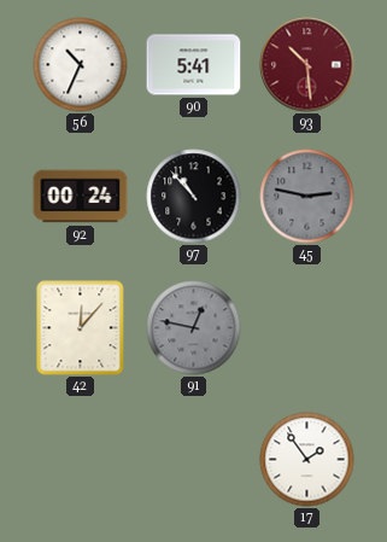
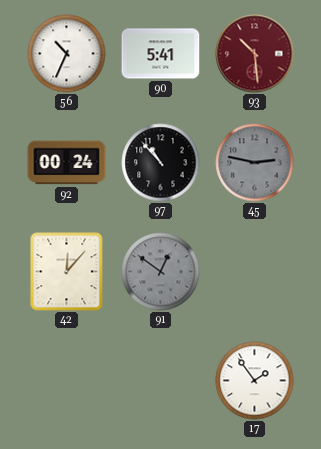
91: 12:47 -> 12:51
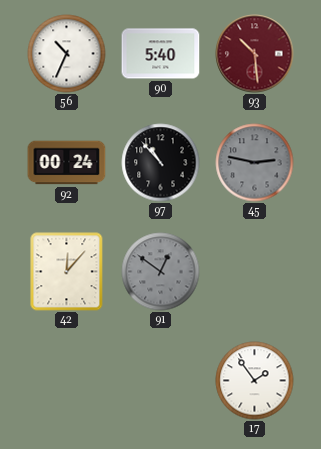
90: 5:41 -> 5:40
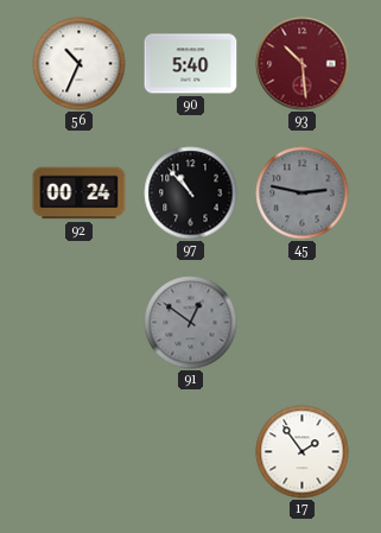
42: 12:07 -> none
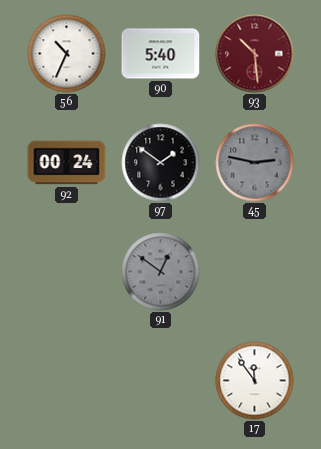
97: 10:53 -> 1:51
17: 1:54 -> 11:54
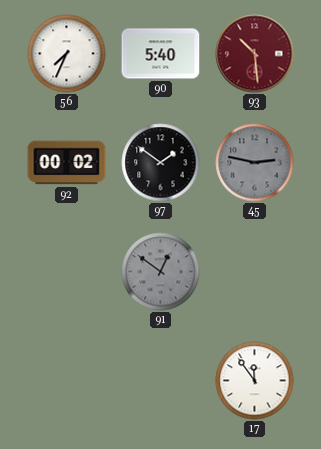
56: 10:34 -> 7:34
92: 00:24 -> 00:02
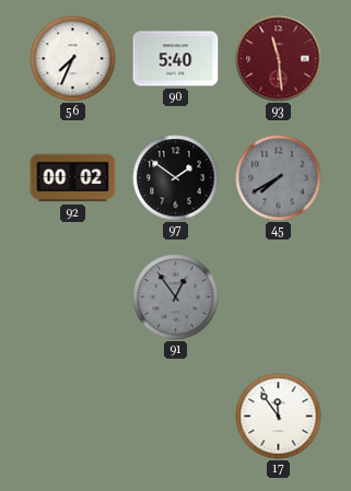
93: 10:29 -> 11:29
45: 2:47 -> 7:40
91: 12:51 -> 12:54
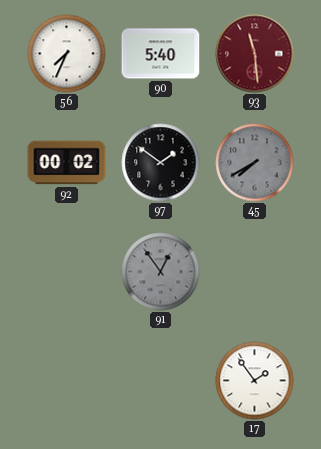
17: 11:54 -> 1:54
